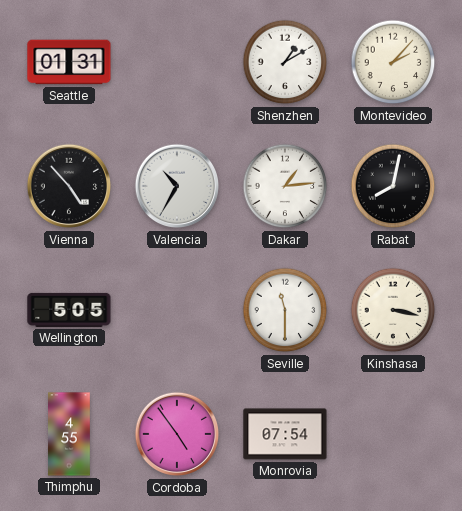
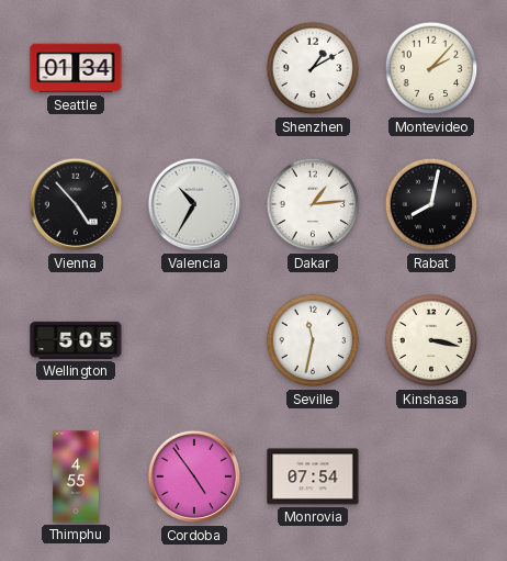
Seattle: 01:31 -> 01:34
Seville: 11:30 -> 11:32
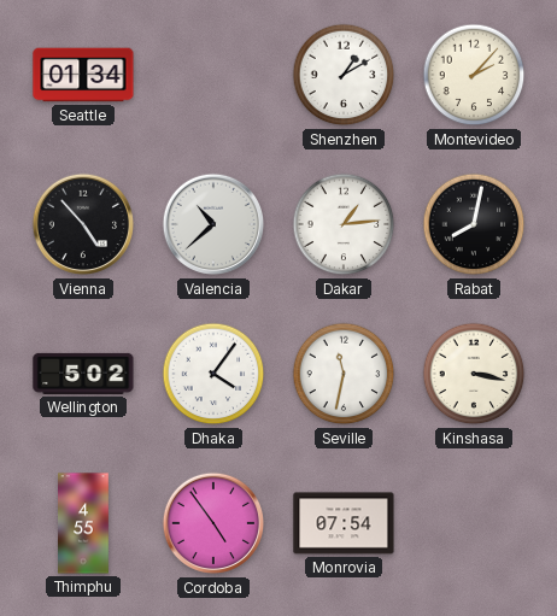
Valencia: 10:35 -> 10:38
Wellington: 5:05 -> 5:02
Dhaka: none -> 4:06
